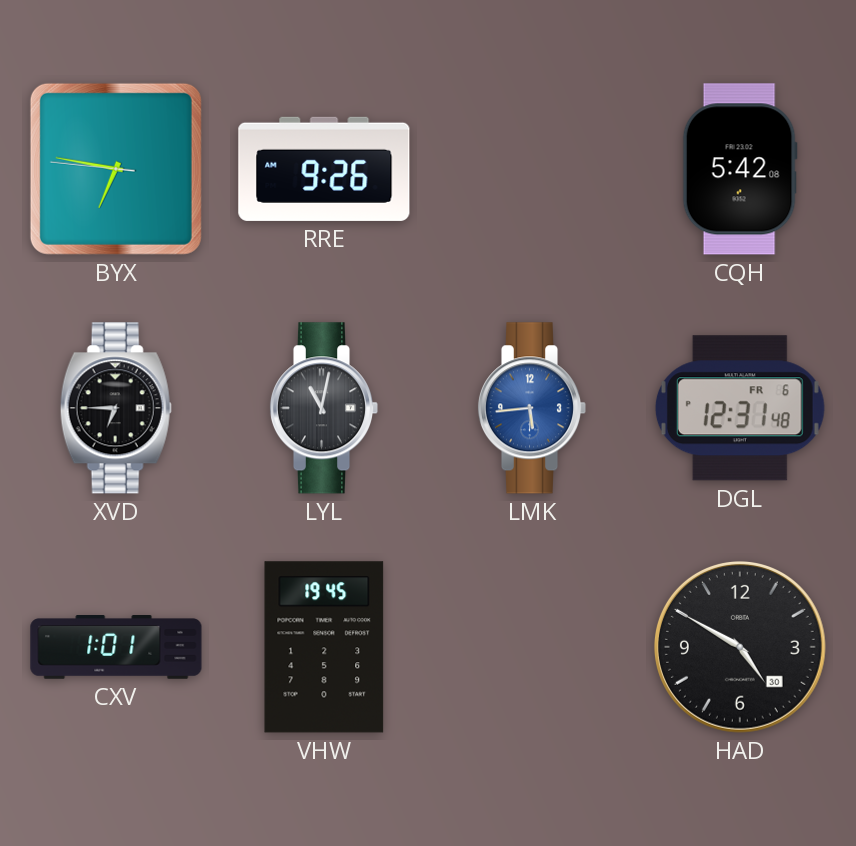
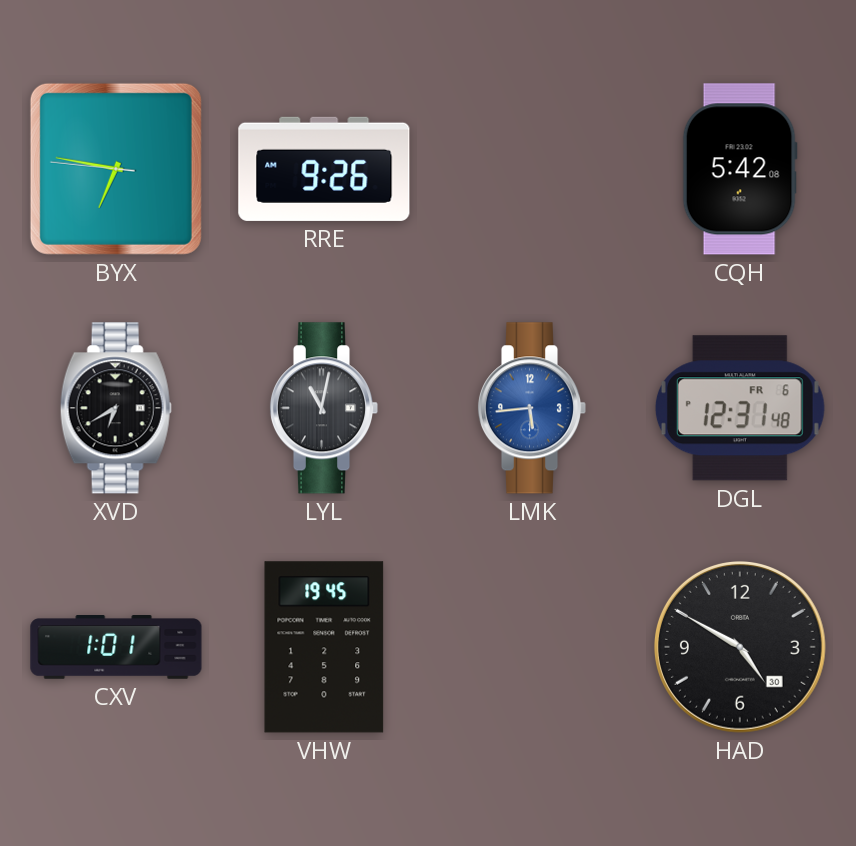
XVD: 6:45 -> 6:40
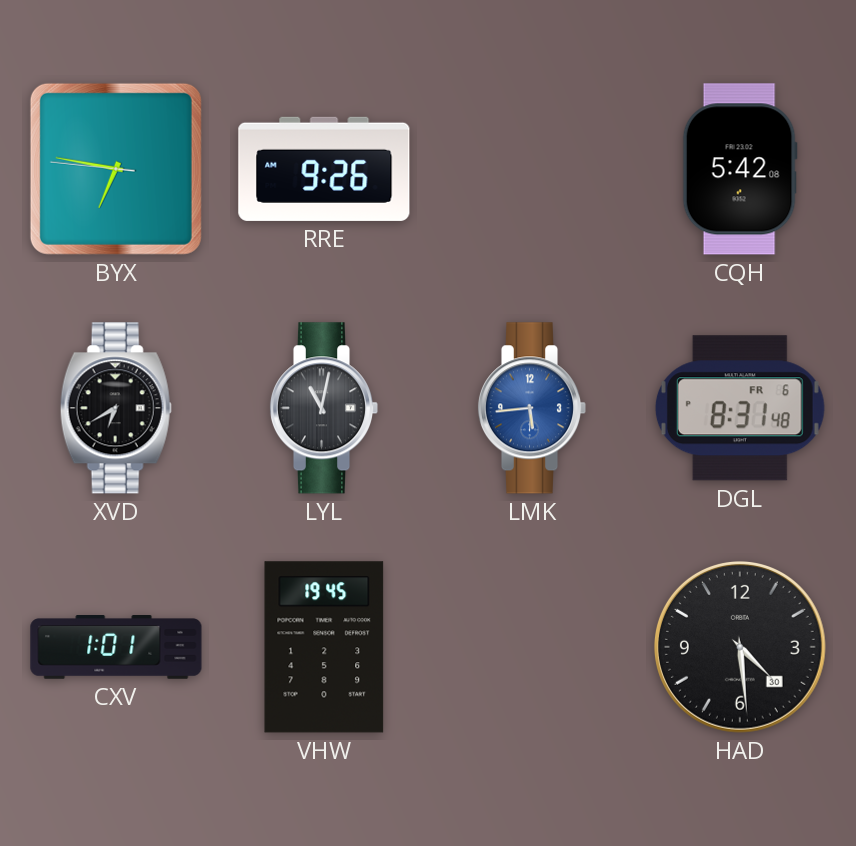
DGL: 12:31 -> 8:31
HAD: 4:50 -> 4:29
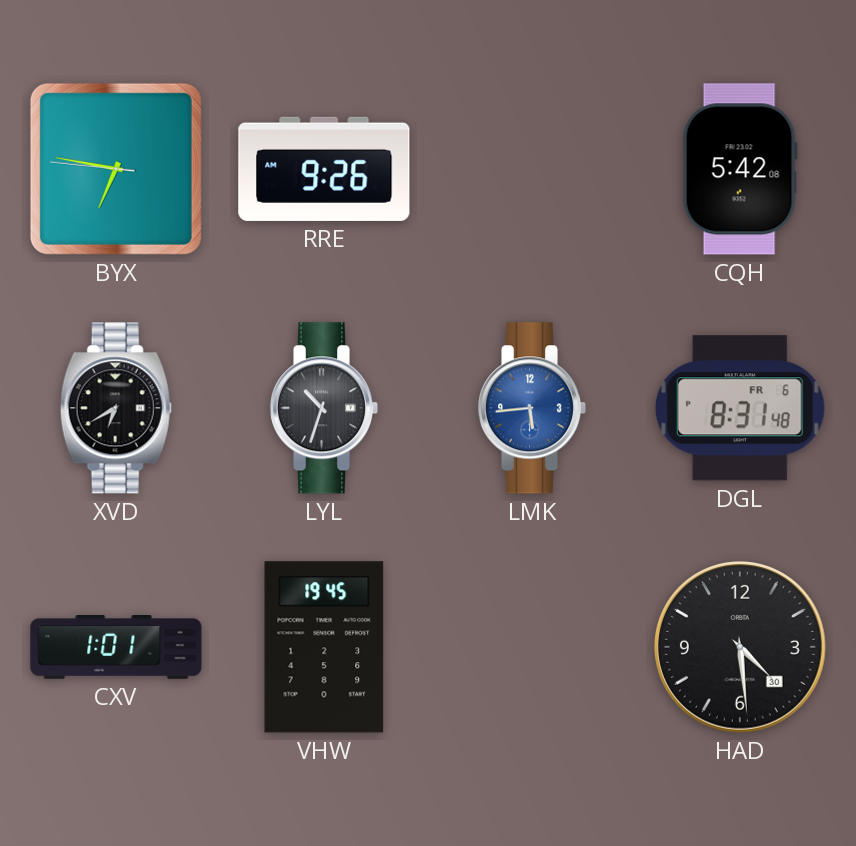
LYL: 11:02 -> 10:33
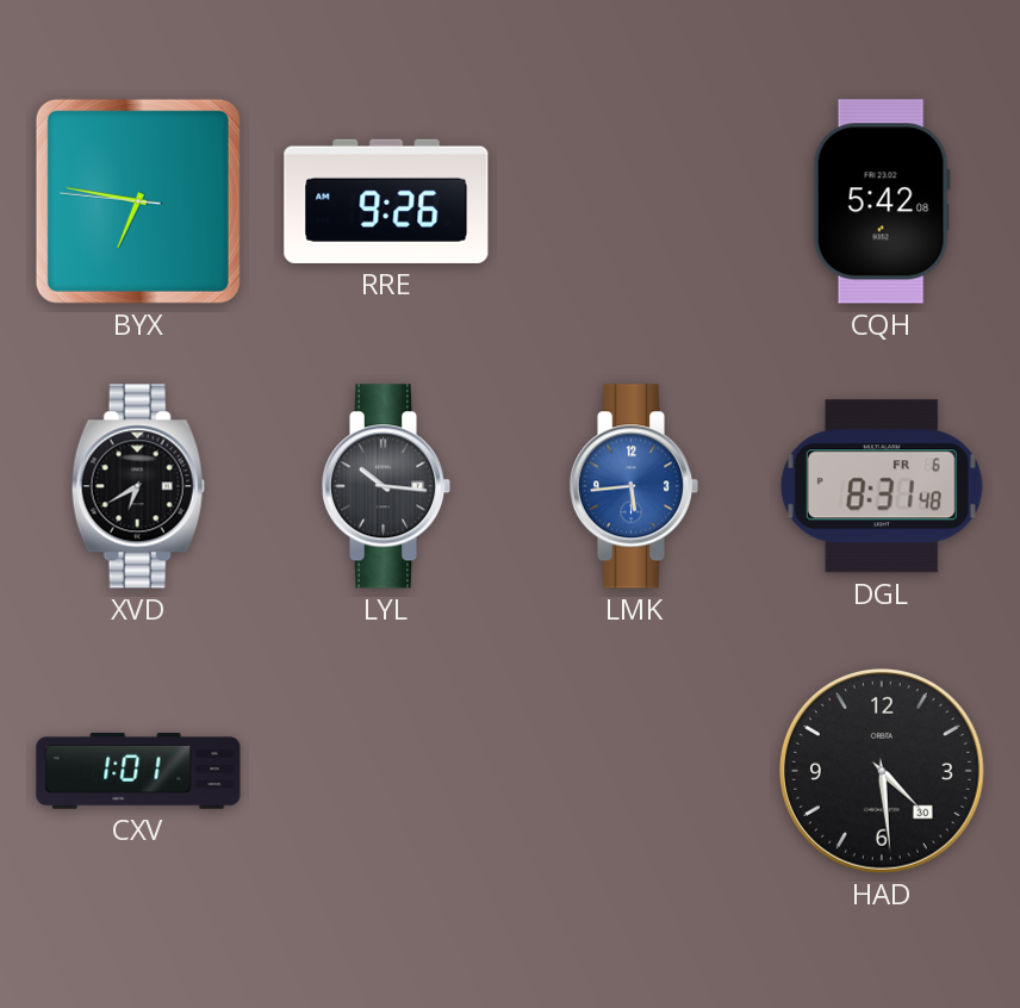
LYL: 10:33 -> 10:16
VHW: 19:45 -> none
